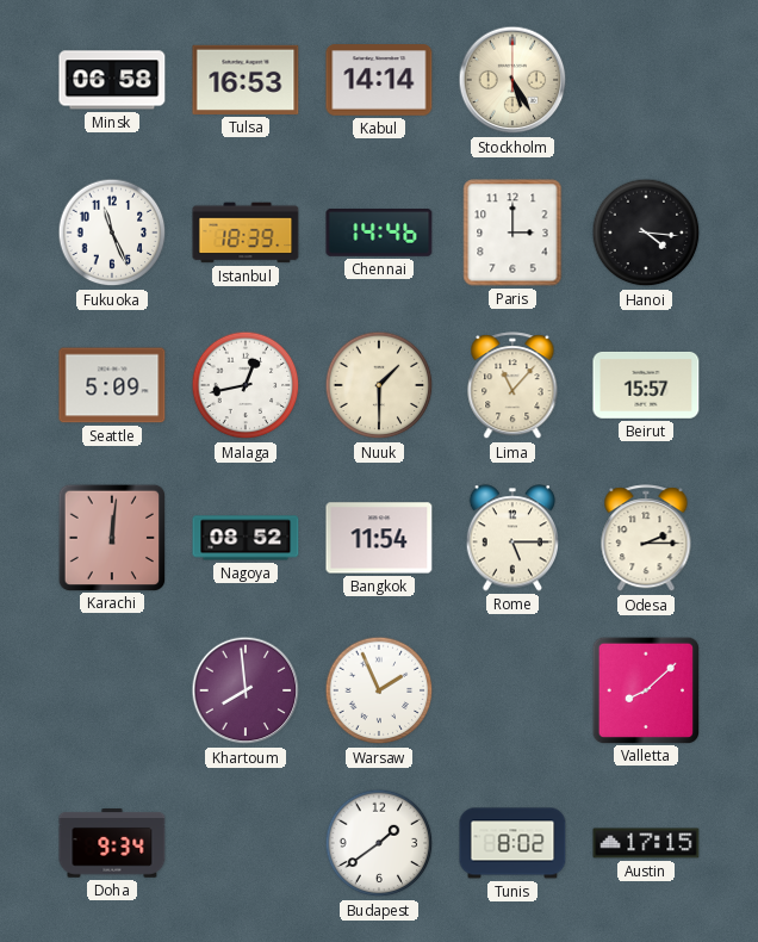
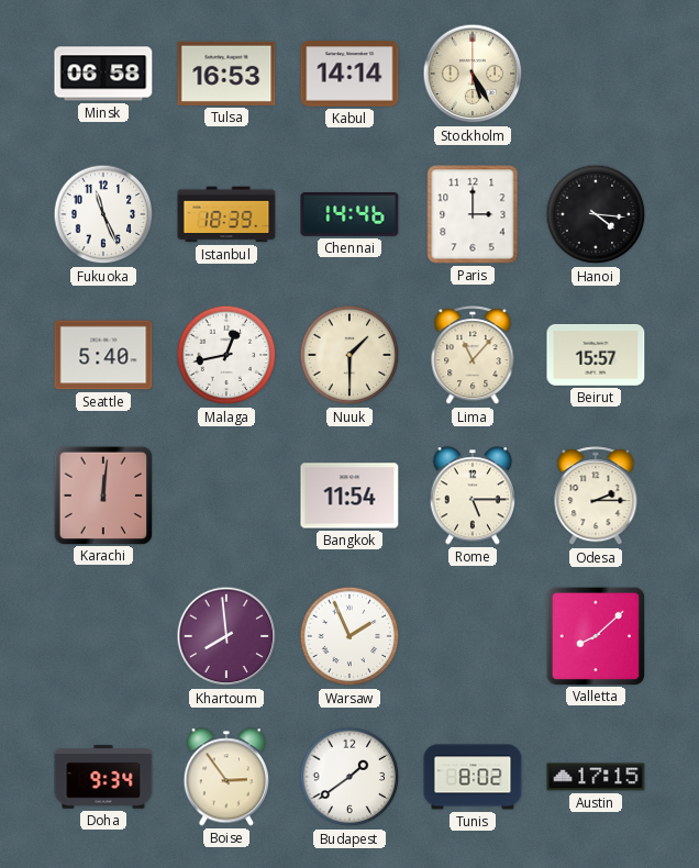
Seattle: 5:09 -> 5:40
Nagoya: 08:52 -> none
Boise: none -> 2:54
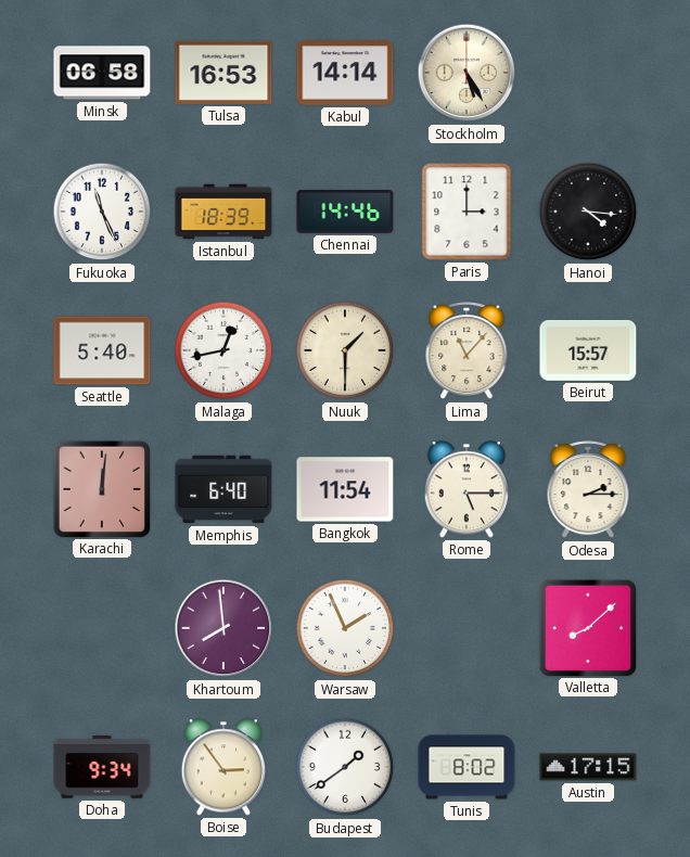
Memphis: none -> 6:40
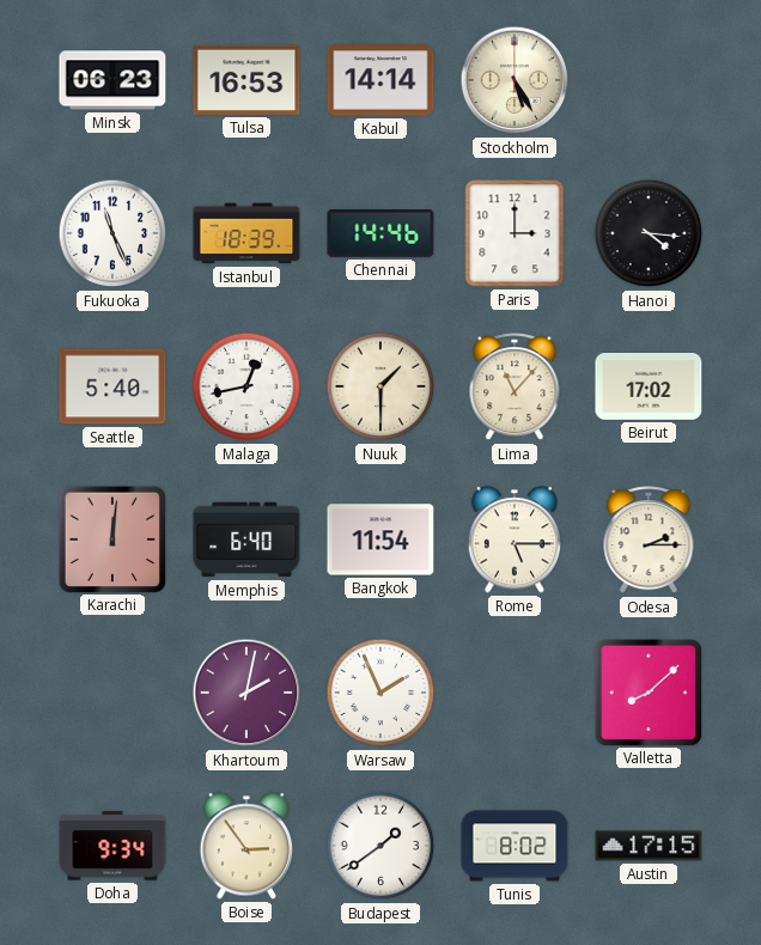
Minsk: 06:58 -> 06:23
Beirut: 15:57 -> 17:02
Khartoum: 7:59 -> 2:02
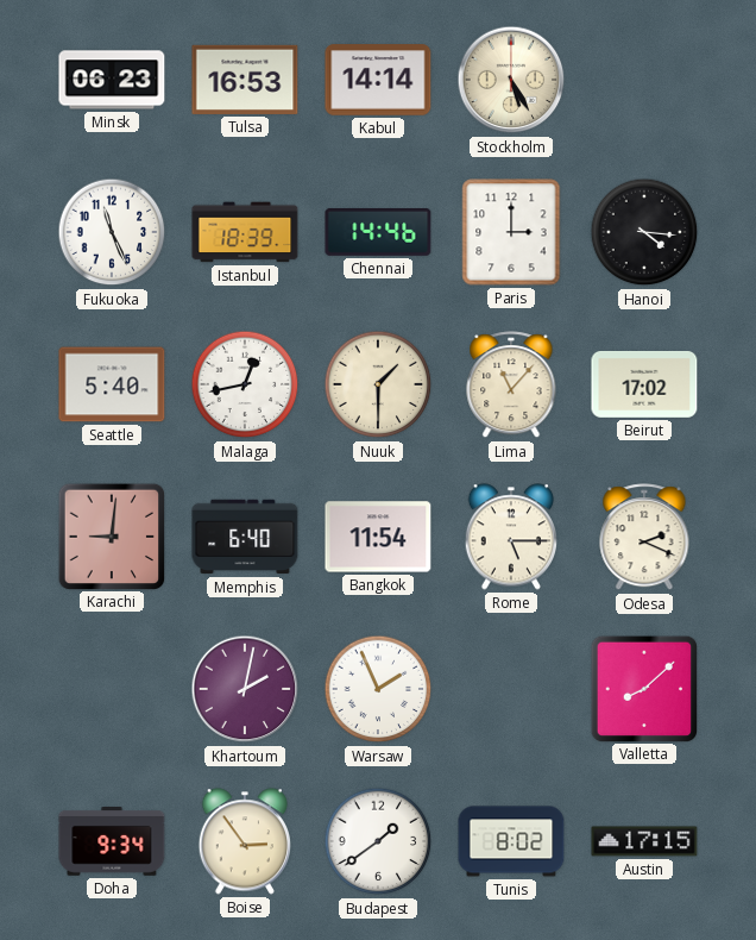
Karachi: 12:01 -> 9:01
Odesa: 2:15 -> 2:19
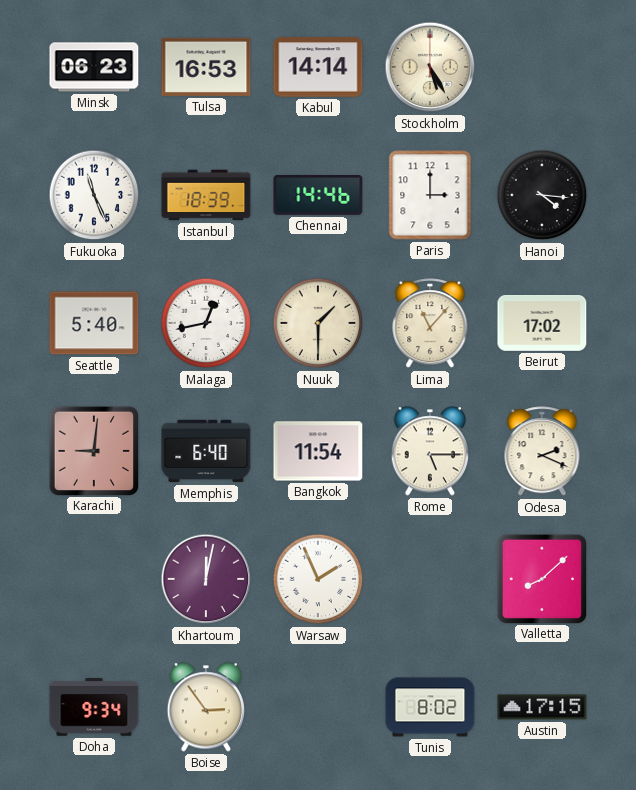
Khartoum: 2:02 -> 12:02
Budapest: 1:39 -> none
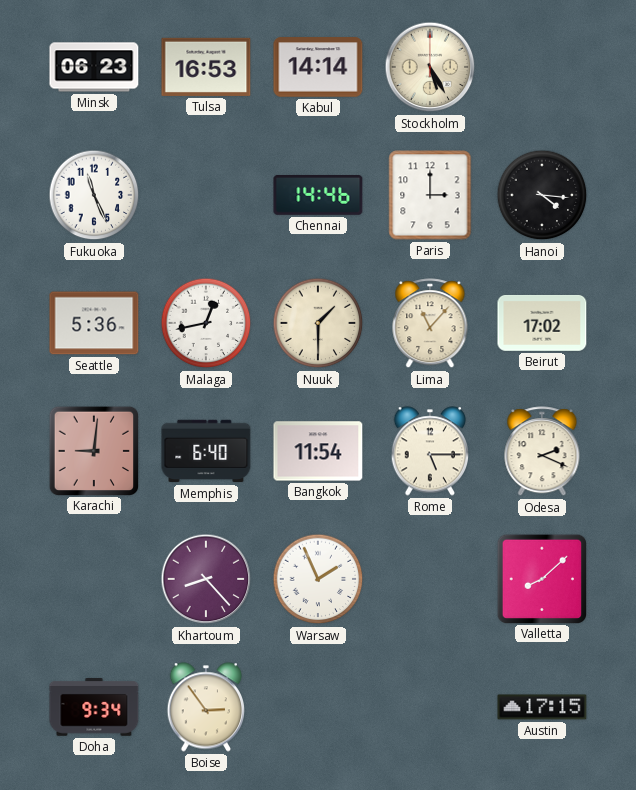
Istanbul: 18:39 -> none
Seattle: 5:40 -> 5:36
Khartoum: 12:02 -> 8:23
Tunis: 8:02 -> none
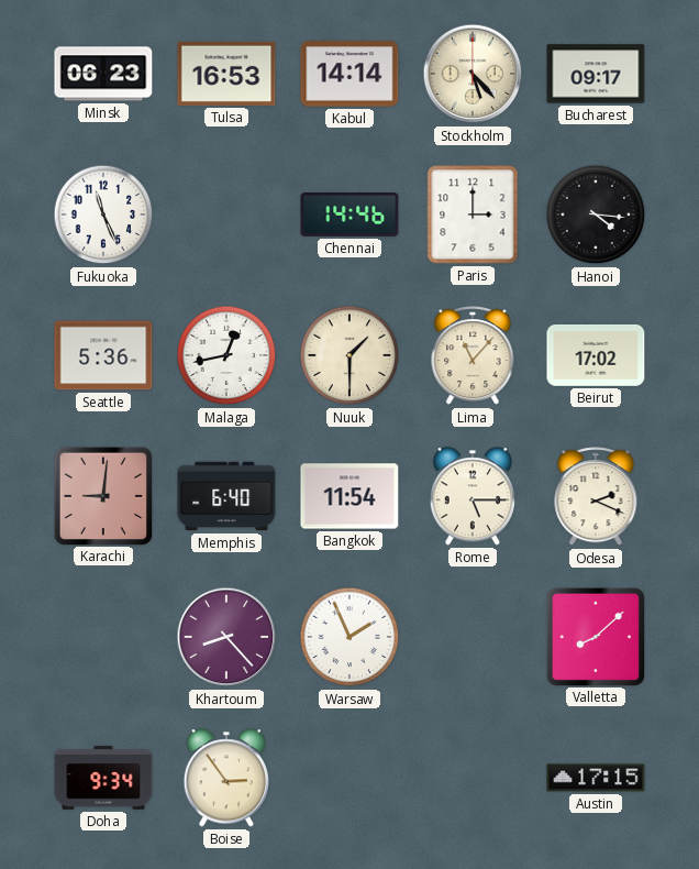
Stockholm: 5:25 -> 5:23
Bucharest: none -> 09:17
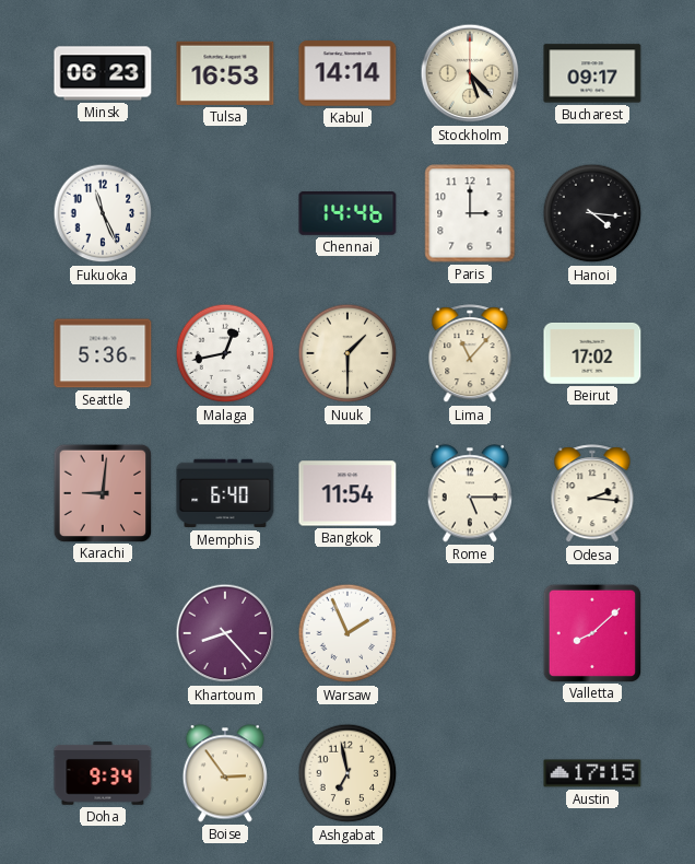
Odesa: 2:19 -> 2:16
Ashgabat: none -> 6:58
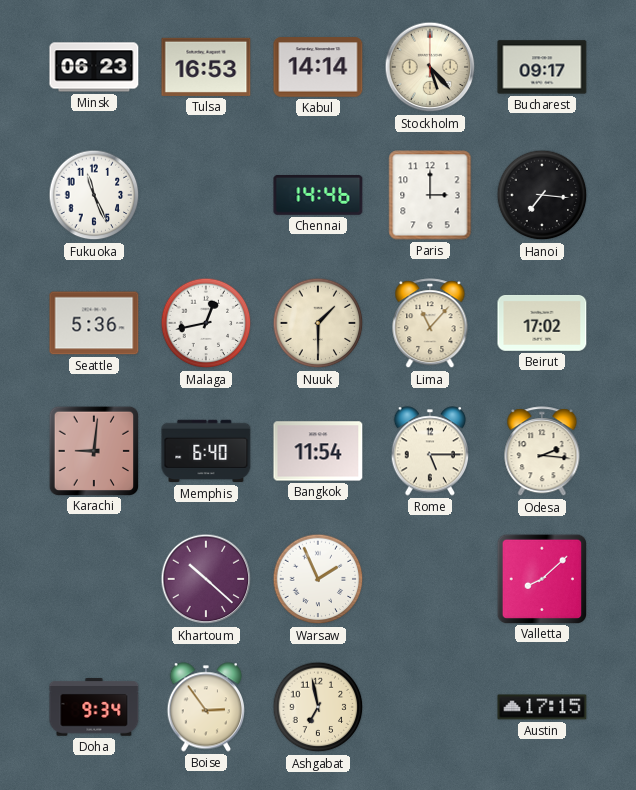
Hanoi: 4:16 -> 7:16
Khartoum: 8:23 -> 10:22
